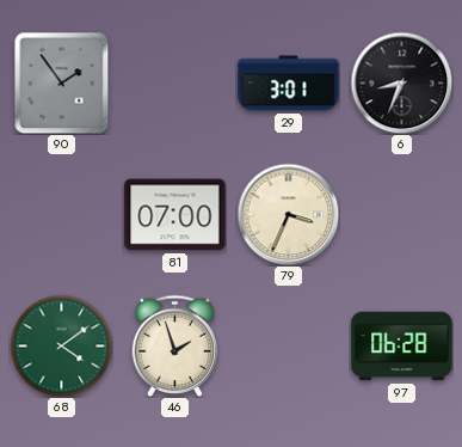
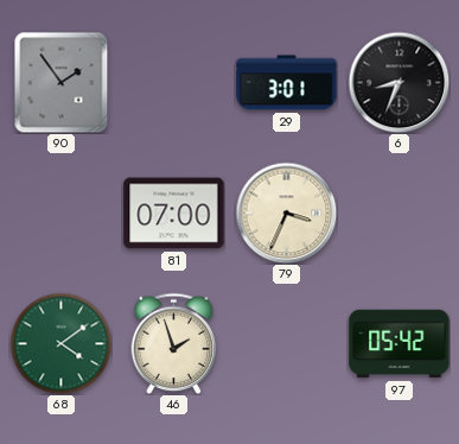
97: 06:28 -> 05:42
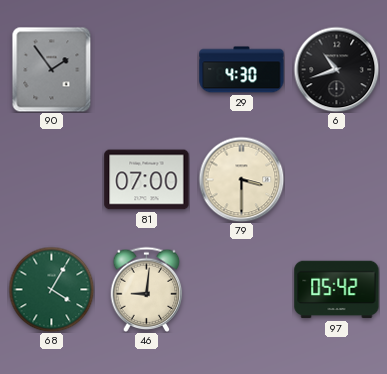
29: 3:01 -> 4:30
6: 8:34 -> 10:42
79: 3:34 -> 3:30
68: 4:09 -> 4:05
46: 1:57 -> 9:01
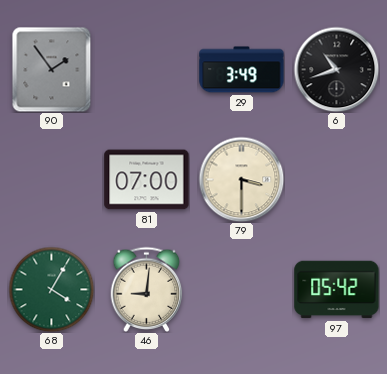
29: 4:30 -> 3:49
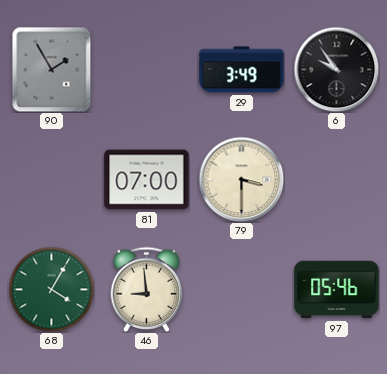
90: 1:54 -> 1:55
6: 10:42 -> 9:54
46: 9:01 -> 8:59
97: 05:42 -> 05:46
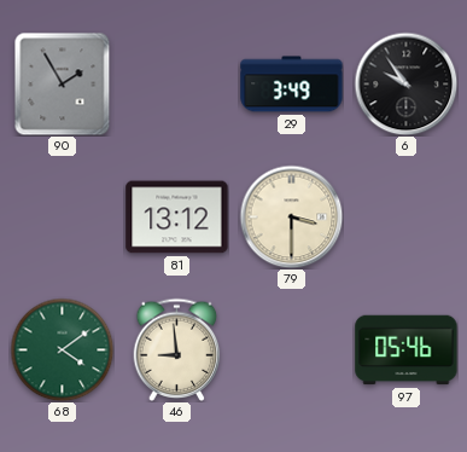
81: 07:00 -> 13:12
68: 4:05 -> 4:09
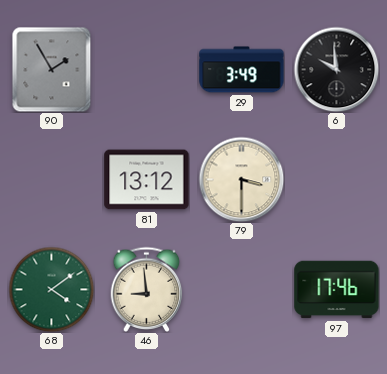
6: 9:54 -> 9:59
97: 05:46 -> 17:46
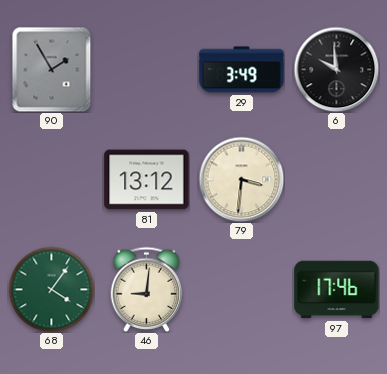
79: 3:30 -> 3:31
68: 4:09 -> 4:06
46: 8:59 -> 9:01
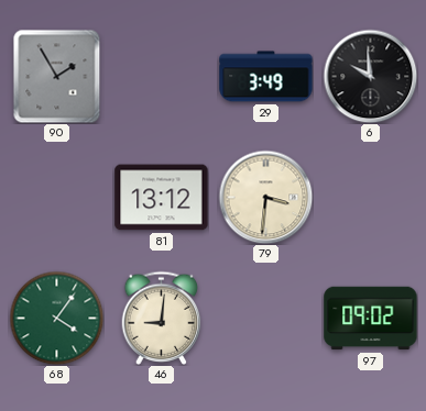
97: 17:46 -> 09:02
